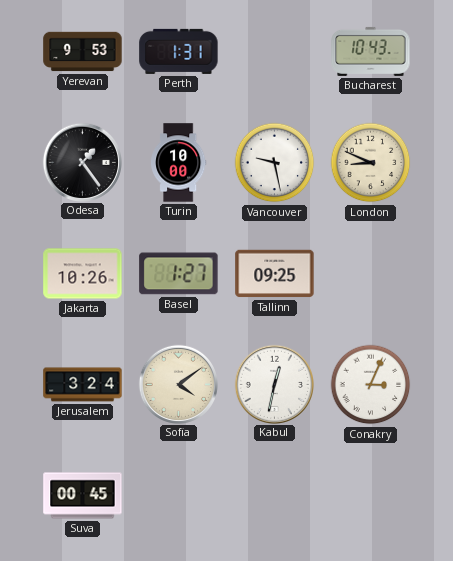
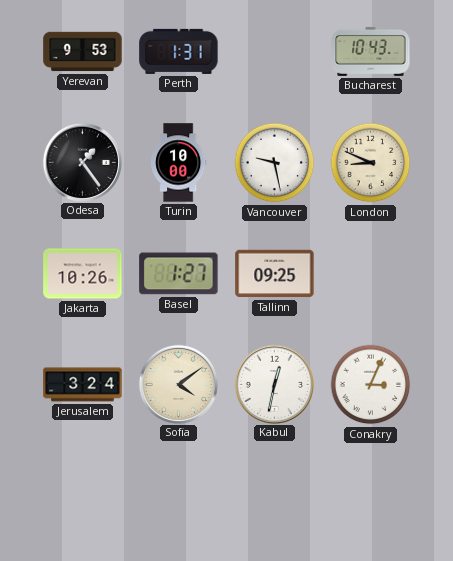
Suva: 00:45 -> none
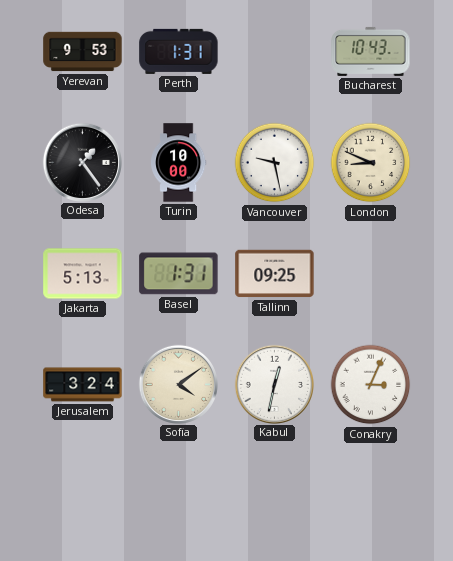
Jakarta: 10:26 -> 5:13
Basel: 1:27 -> 1:31
